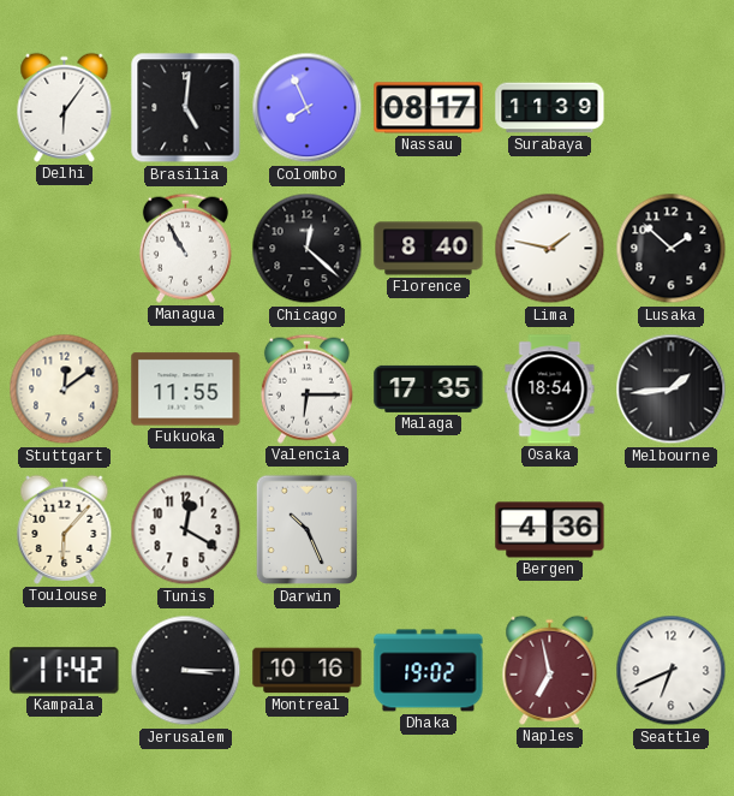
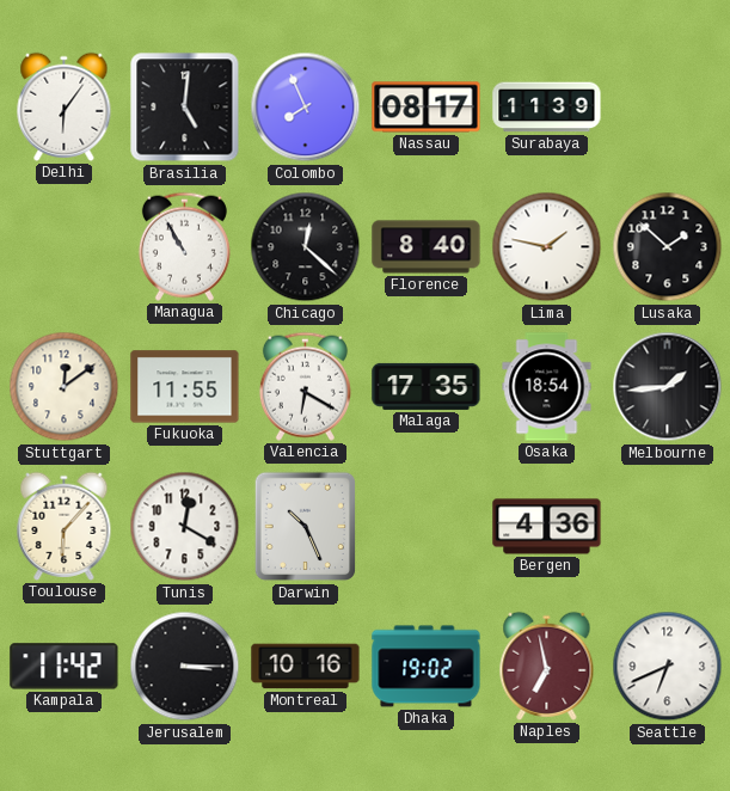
Valencia: 6:15 -> 6:20
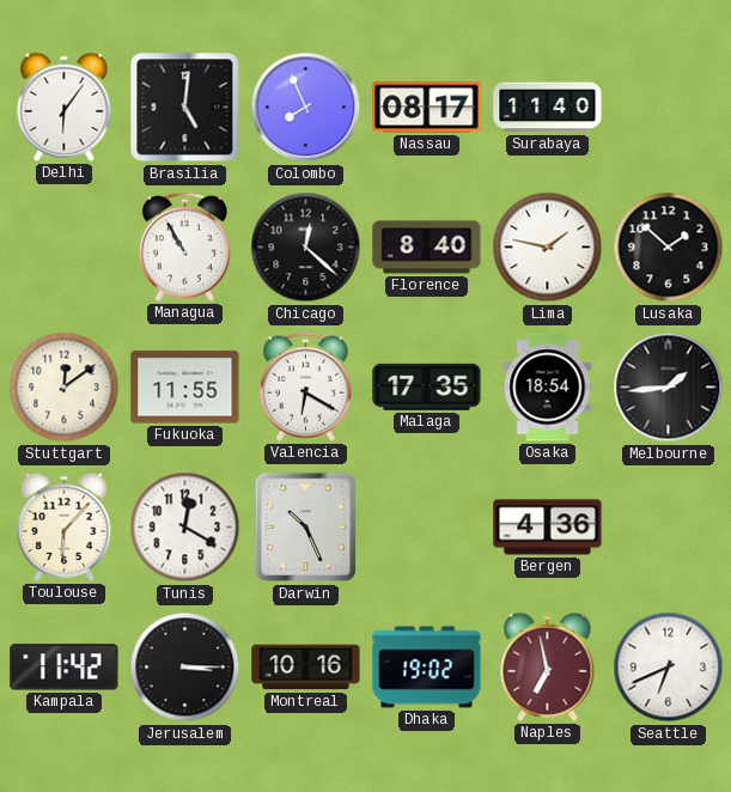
Surabaya: 11:39 -> 11:40
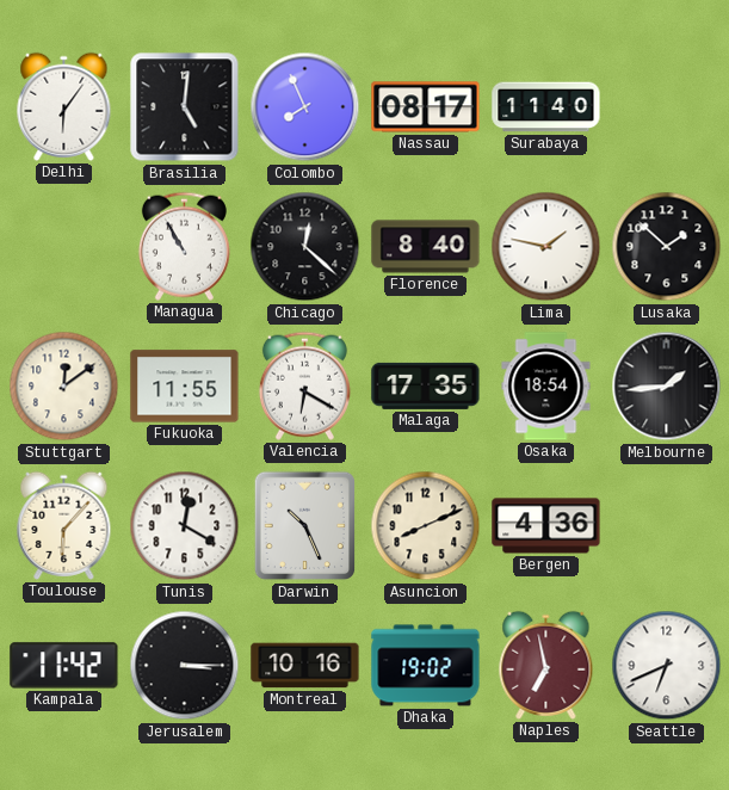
Asuncion: none -> 8:11
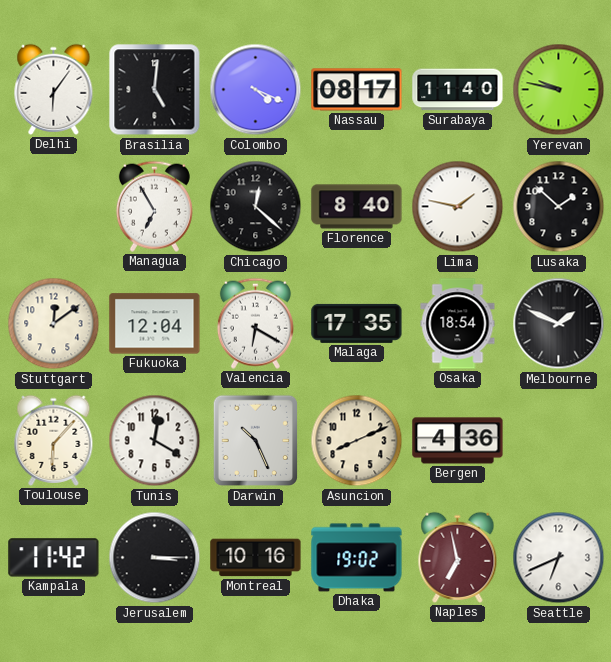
Colombo: 7:56 -> 4:19
Yerevan: none -> 9:47
Managua: 10:55 -> 6:55
Fukuoka: 11:55 -> 12:04
Melbourne: 1:44 -> 1:49
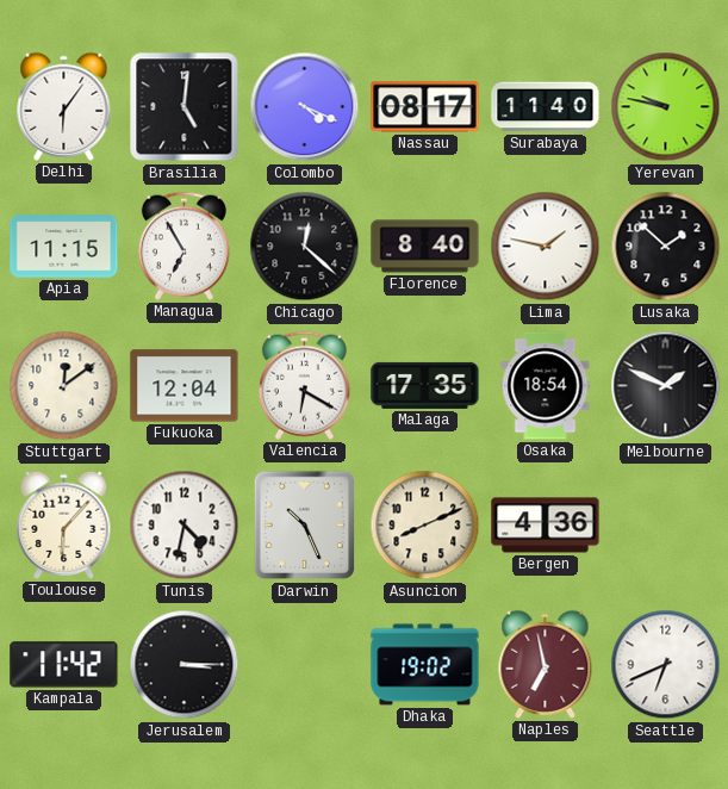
Apia: none -> 11:15
Tunis: 12:20 -> 4:32
Montreal: 10:16 -> none
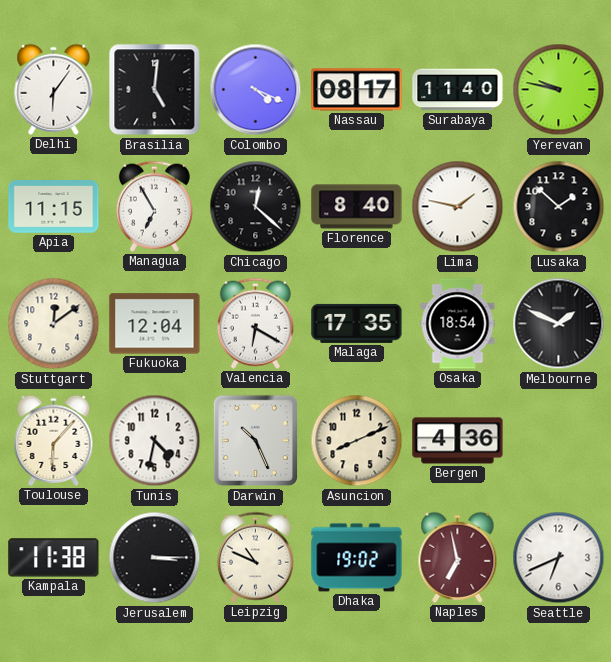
Kampala: 11:42 -> 11:38
Leipzig: none -> 10:49
